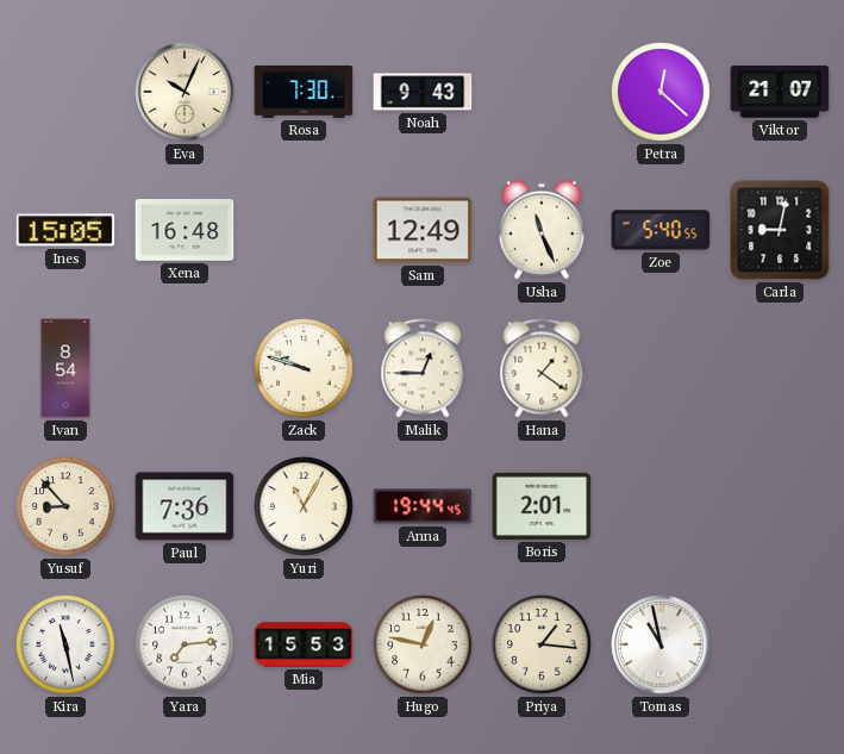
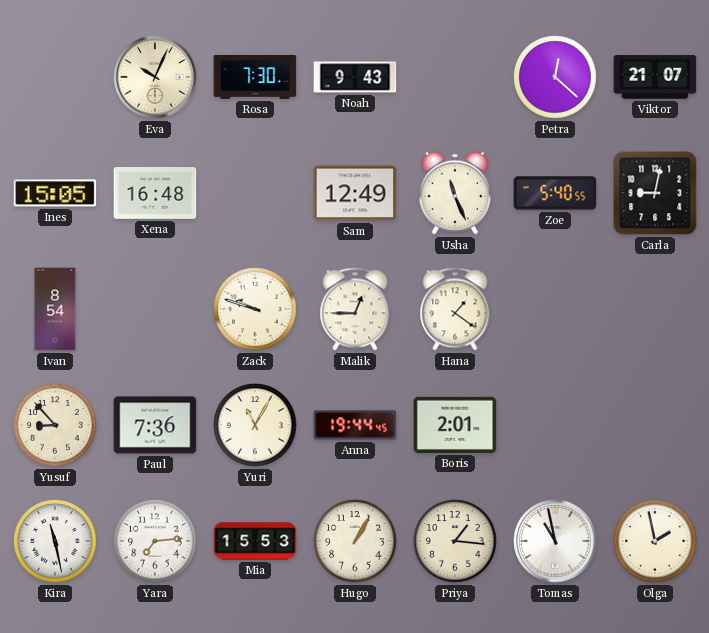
Hugo: 12:47 -> 1:05
Olga: none -> 1:58
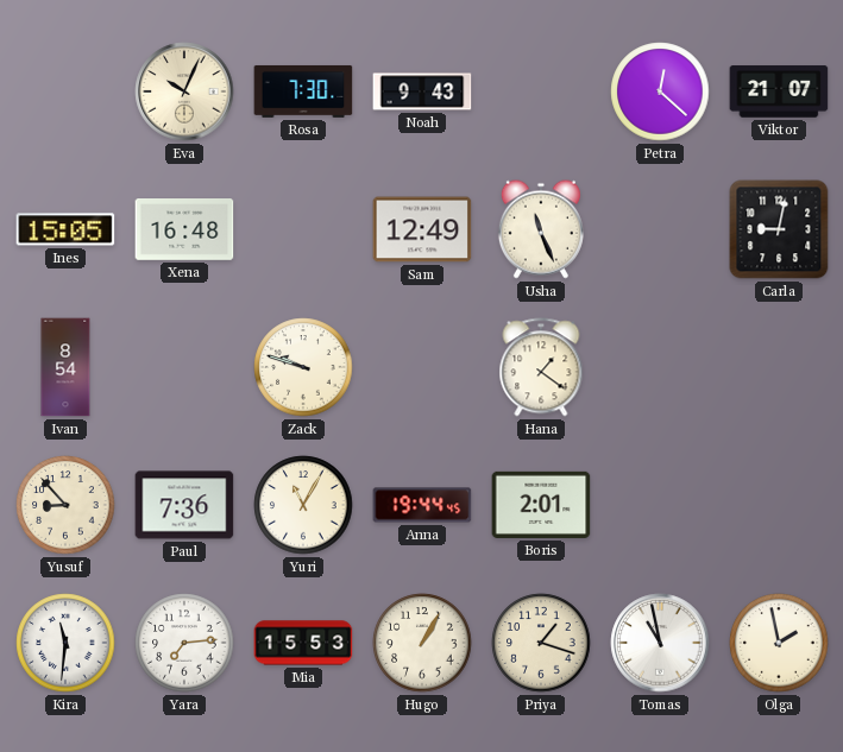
Zoe: 5:40 -> none
Malik: 12:45 -> none
Kira: 11:28 -> 11:31
Priya: 1:16 -> 1:18
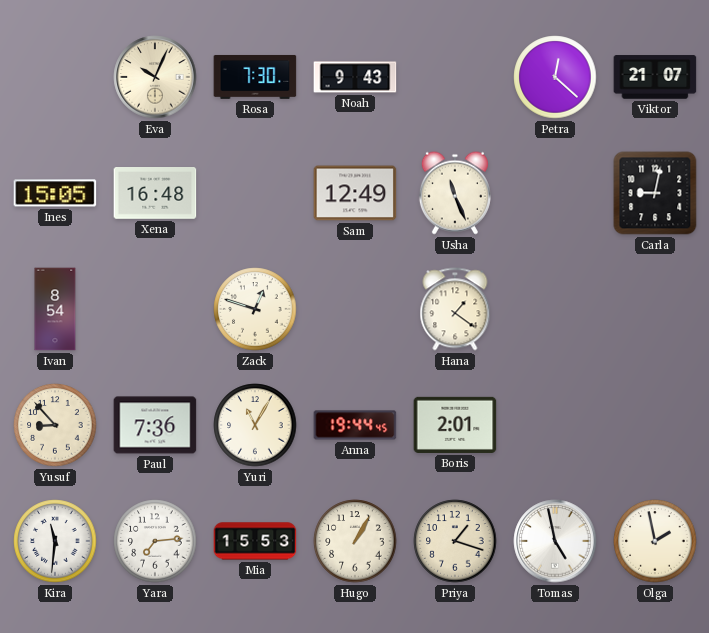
Zack: 9:48 -> 12:48
Tomas: 10:58 -> 4:58
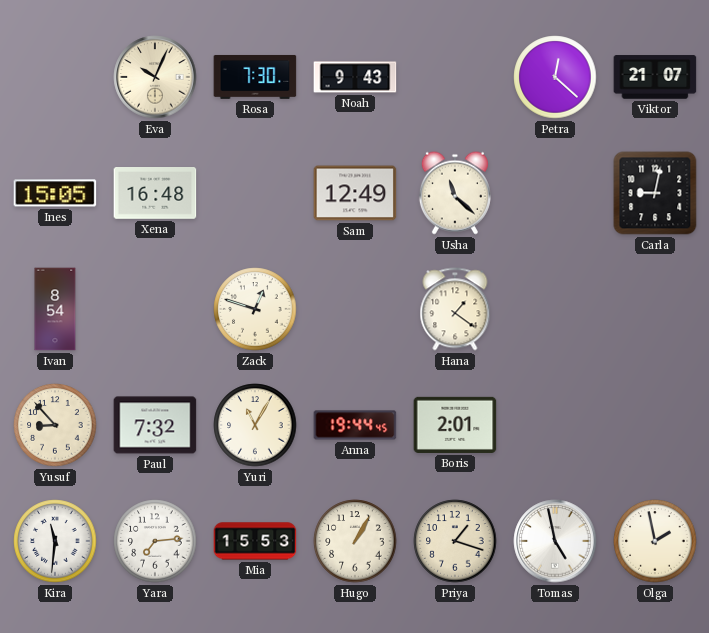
Usha: 11:26 -> 11:22
Paul: 7:36 -> 7:32
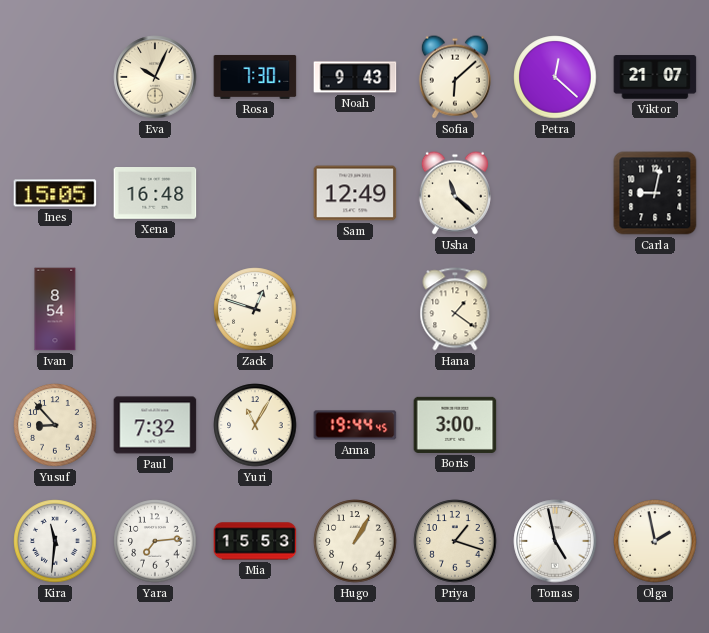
Sofia: none -> 6:08
Boris: 2:01 -> 3:00
